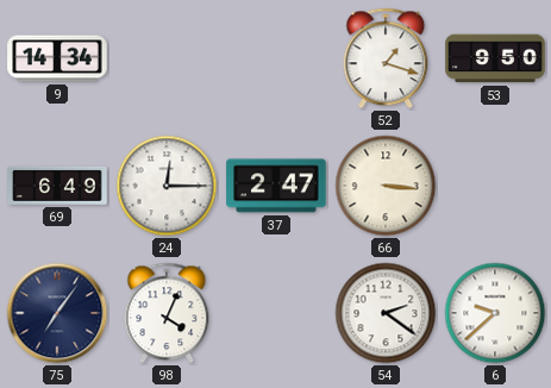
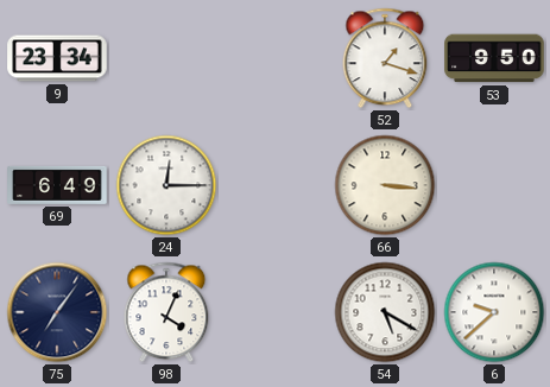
9: 14:34 -> 23:34
37: 2:47 -> none
54: 2:21 -> 5:20
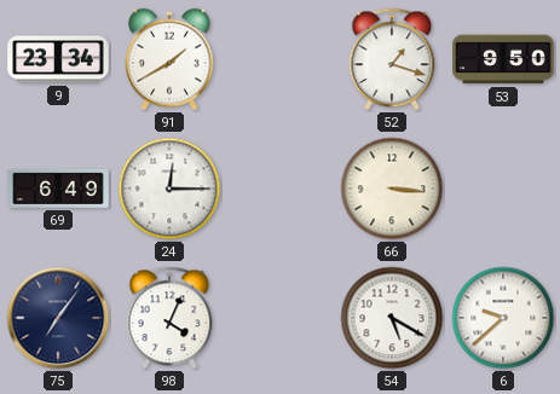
91: none -> 1:40
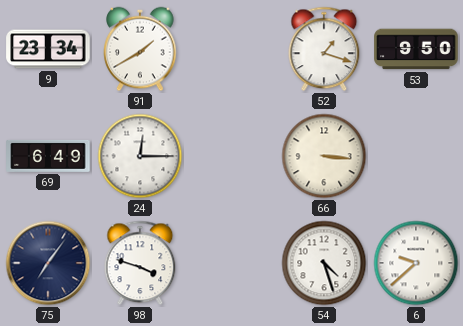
98: 4:04 -> 3:48
54: 5:20 -> 4:27
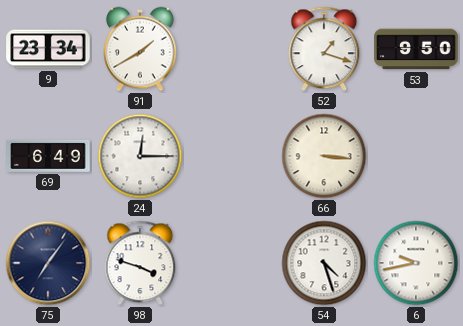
6: 9:38 -> 9:43
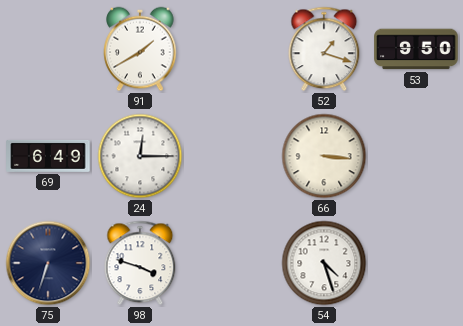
9: 23:34 -> none
75: 7:06 -> 6:33
6: 9:43 -> none
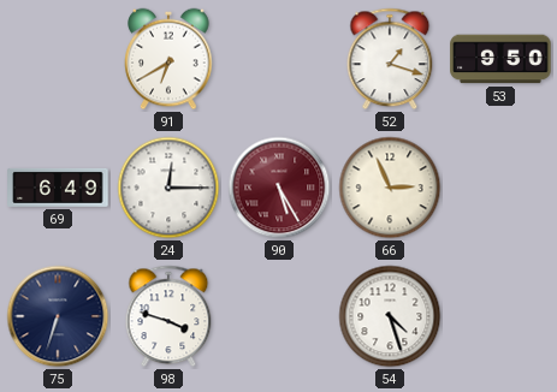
91: 1:40 -> 6:40
90: none -> 5:25
66: 3:16 -> 2:56
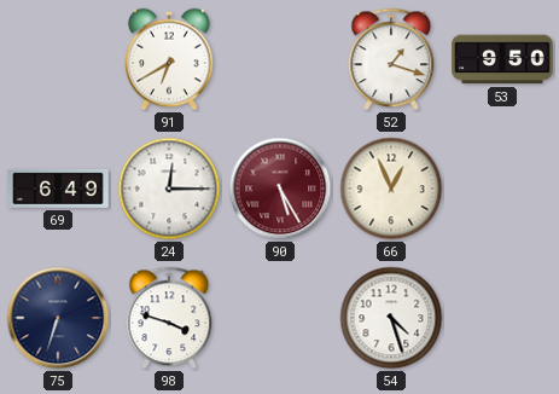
66: 2:56 -> 12:56
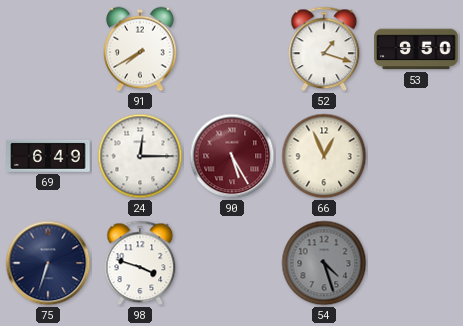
91: 6:40 -> 7:40
54 dial: white -> grey
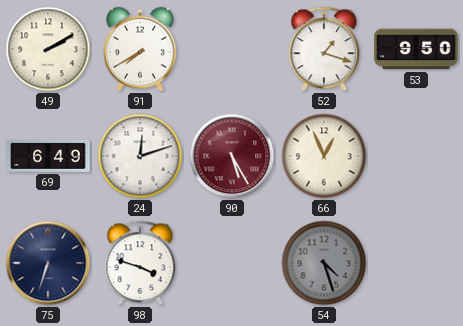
49: none -> 2:10
24: 12:15 -> 12:12
